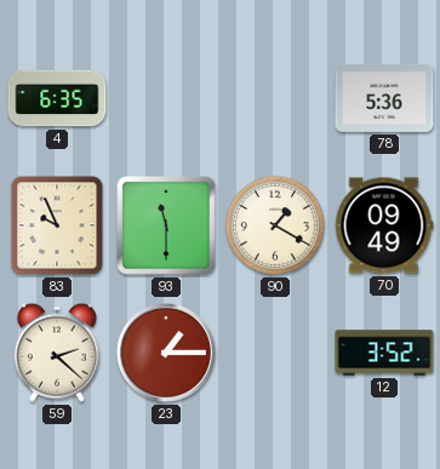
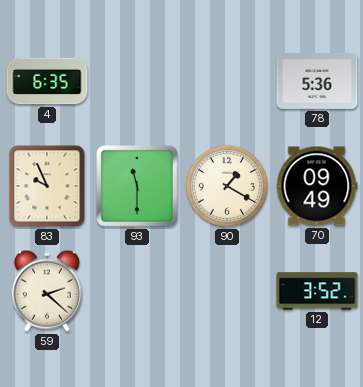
23: 1:15 -> none
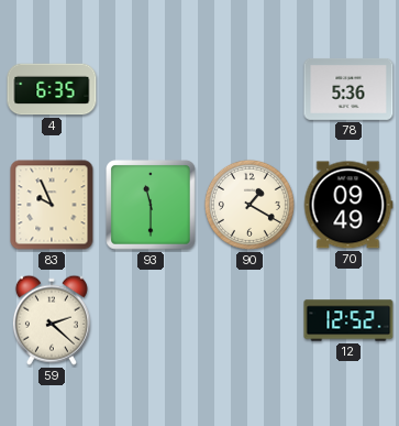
12: 3:52 -> 12:52
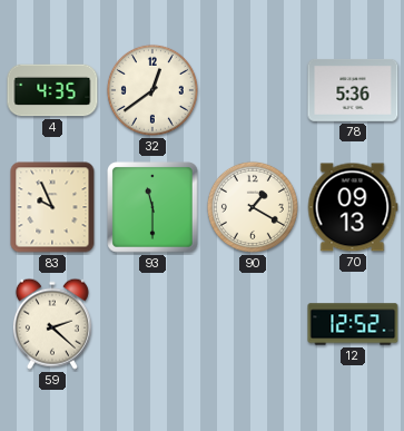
4: 6:35 -> 4:35
32: none -> 12:39
70: 09:49 -> 09:13
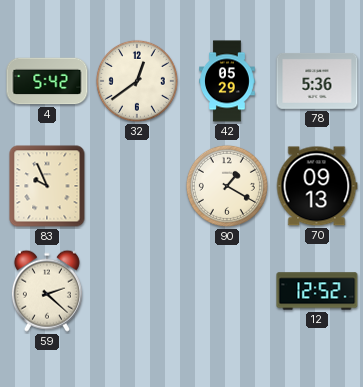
4: 4:35 -> 5:42
42: none -> 05:29
93: 11:30 -> none
